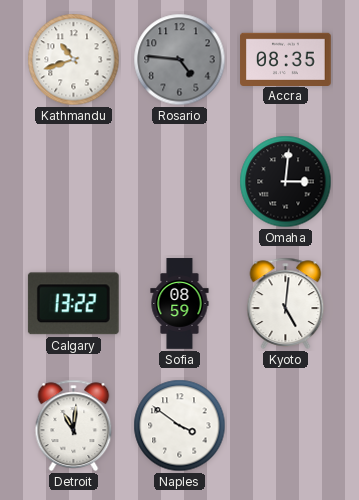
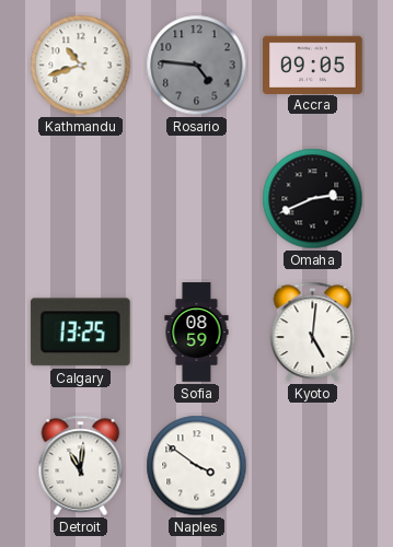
Accra: 08:35 -> 09:05
Omaha: 3:01 -> 2:41
Calgary: 13:22 -> 13:25
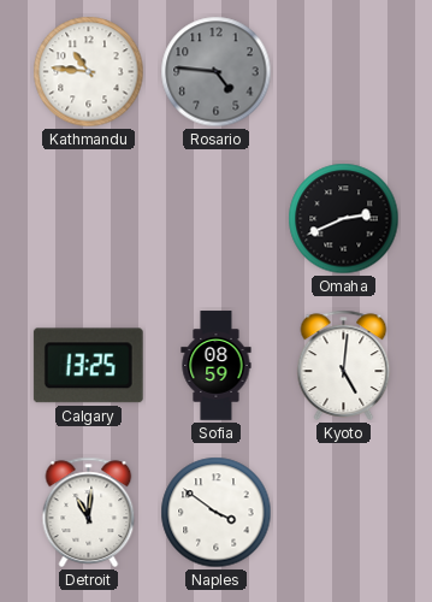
Kathmandu: 10:42 -> 10:46
Accra: 09:05 -> none
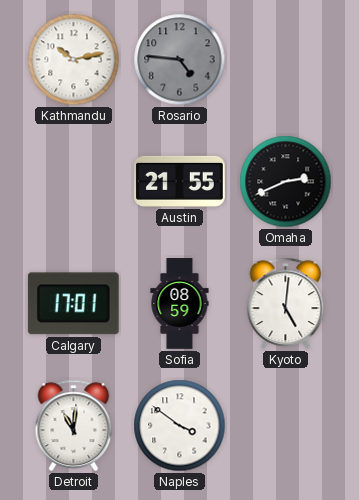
Kathmandu: 10:46 -> 10:13
Austin: none -> 21:55
Calgary: 13:25 -> 17:01
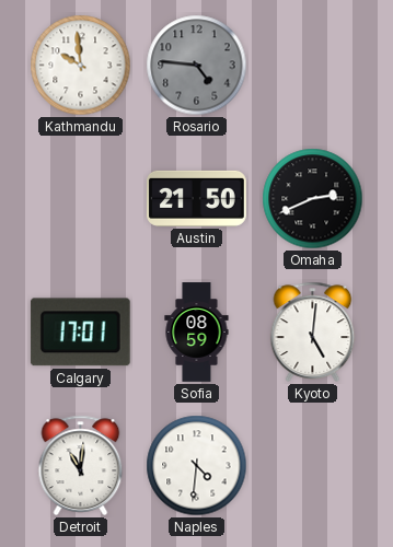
Kathmandu: 10:13 -> 9:59
Austin: 21:55 -> 21:50
Naples: 3:51 -> 4:31
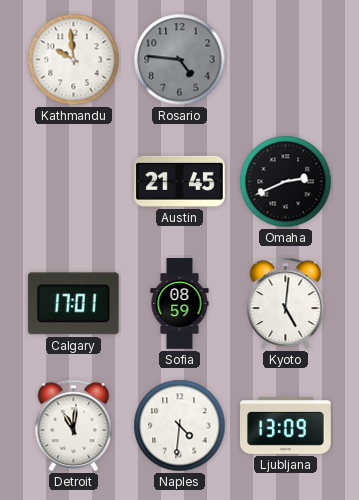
Austin: 21:50 -> 21:45
Ljubljana: none -> 13:09
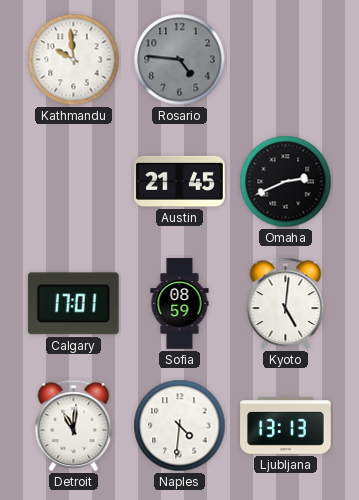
Ljubljana: 13:09 -> 13:13
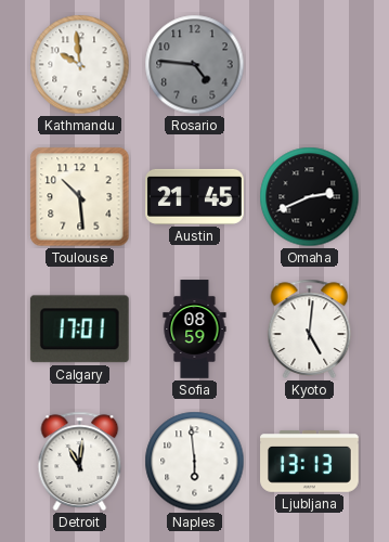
Toulouse: none -> 10:29
Naples: 4:31 -> 5:59
